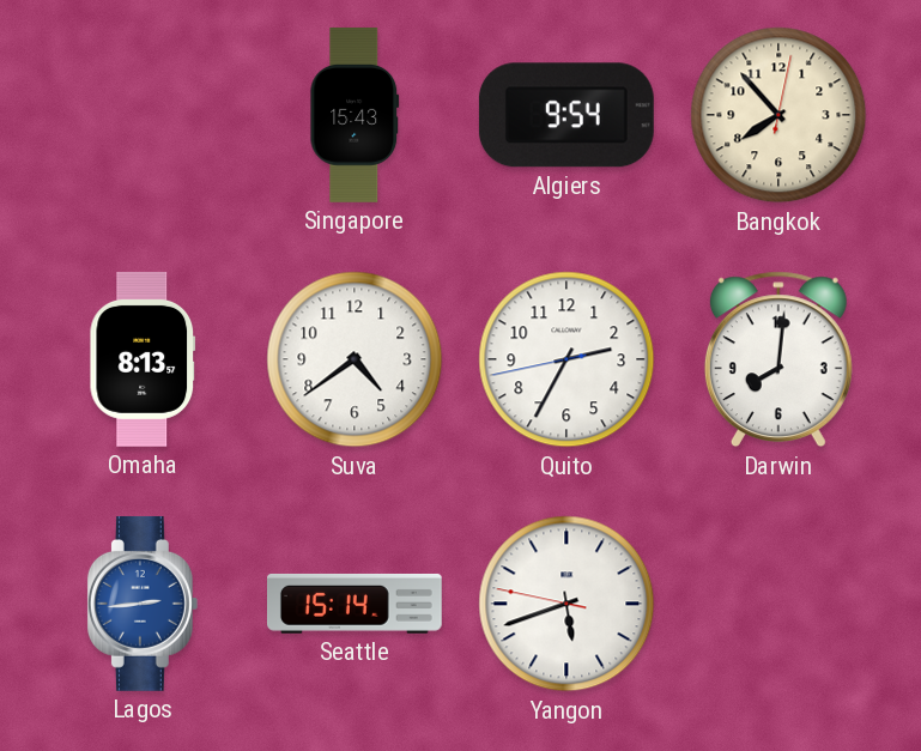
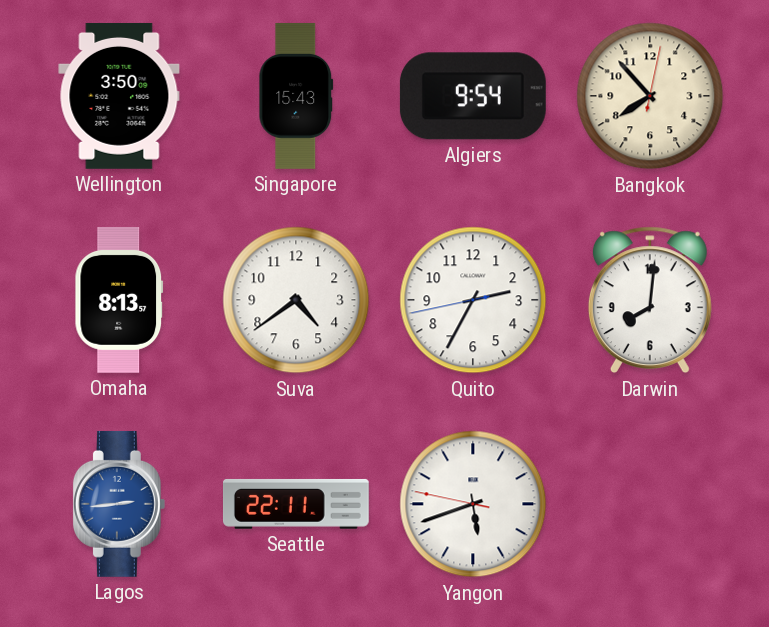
Wellington: none -> 3:50
Seattle: 15:14 -> 22:11
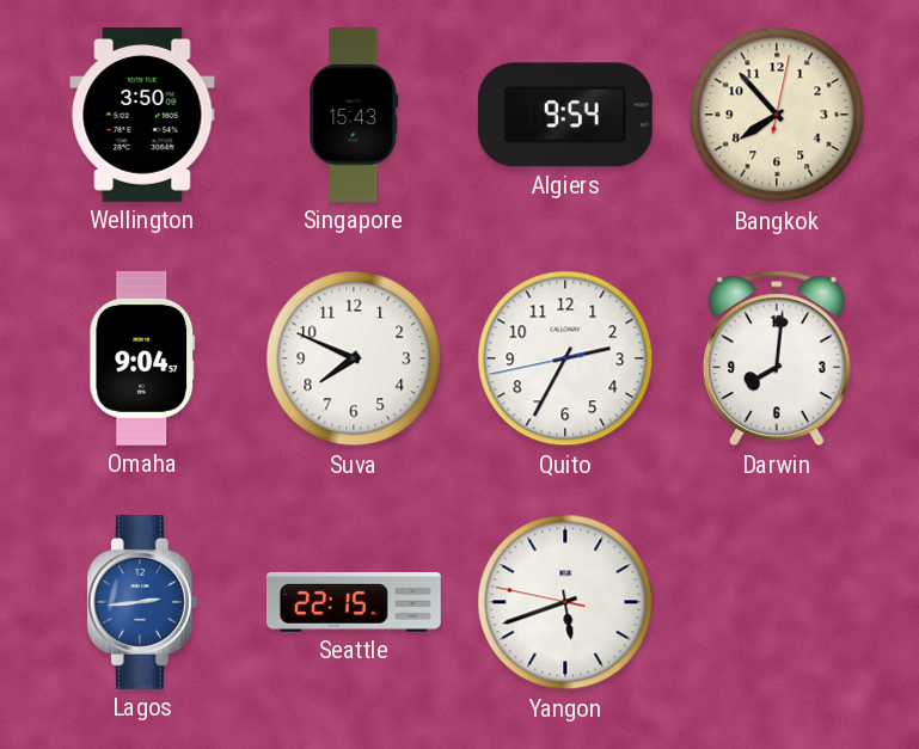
Omaha: 8:13 -> 9:04
Suva: 4:39 -> 7:49
Seattle: 22:11 -> 22:15
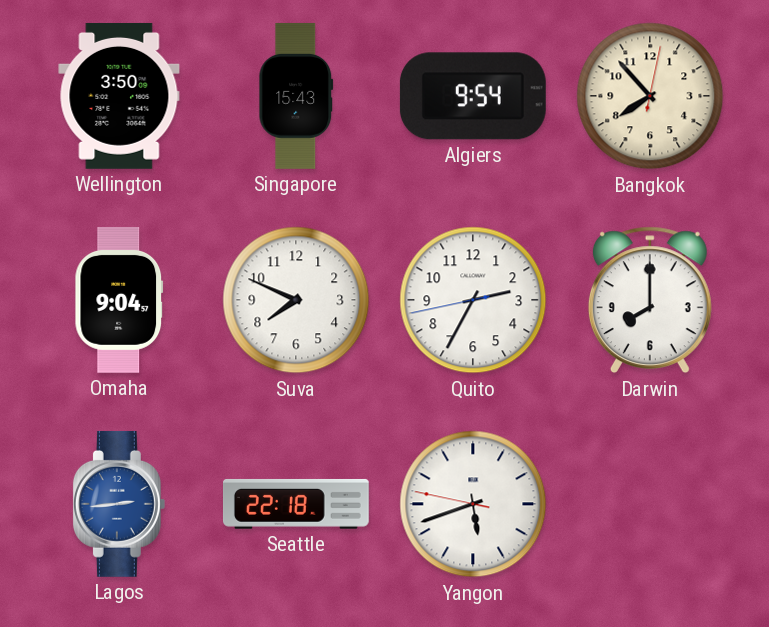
Darwin: 8:01 -> 8:00
Seattle: 22:15 -> 22:18
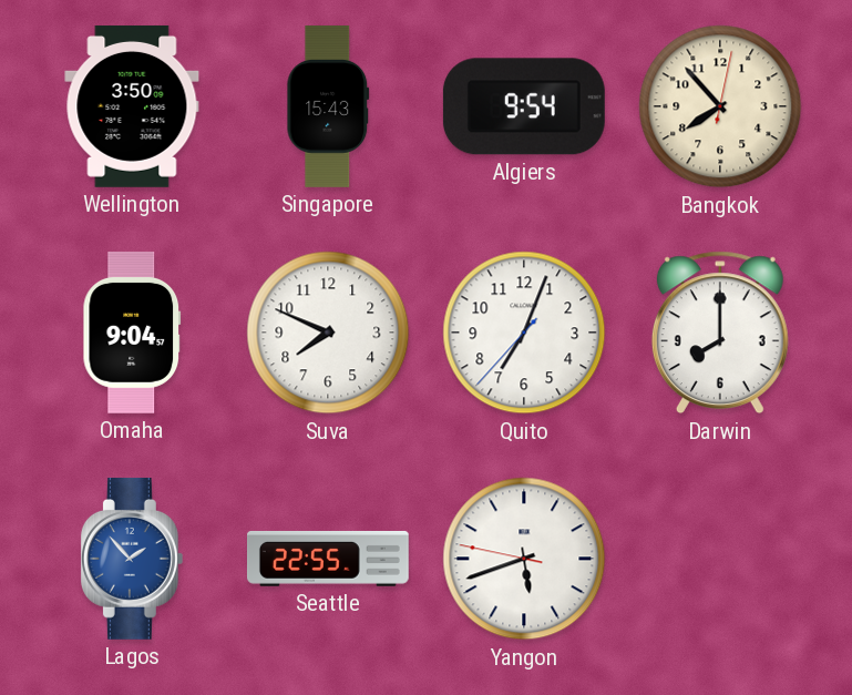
Quito: 2:34 -> 7:03
Lagos: 2:44 -> 1:53
Seattle: 22:18 -> 22:55
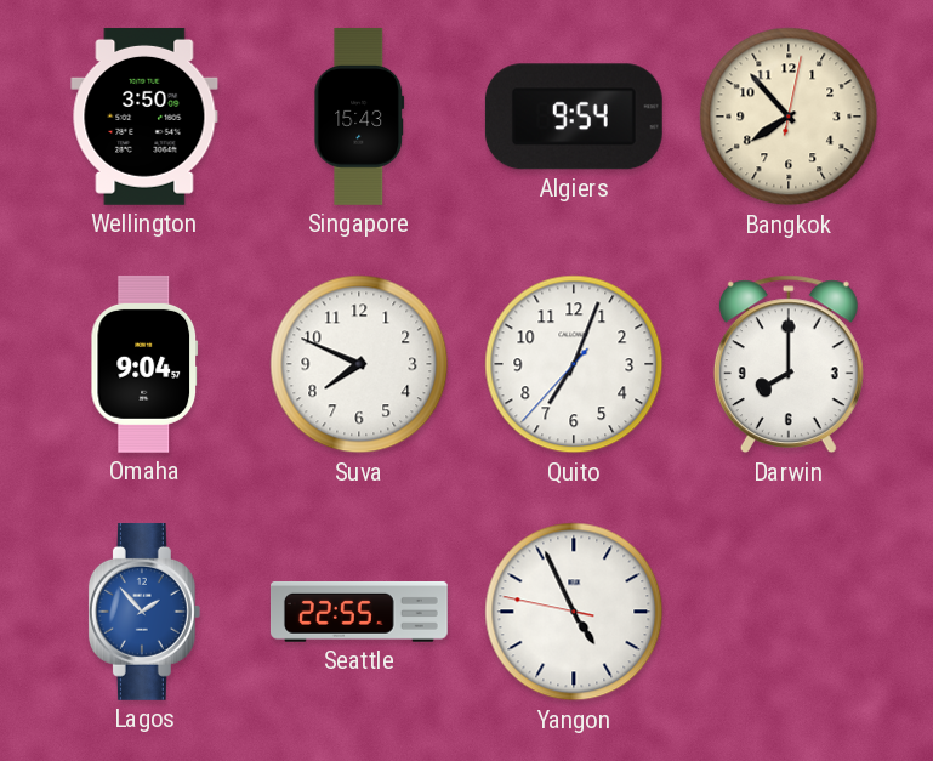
Yangon: 5:41 -> 4:55
